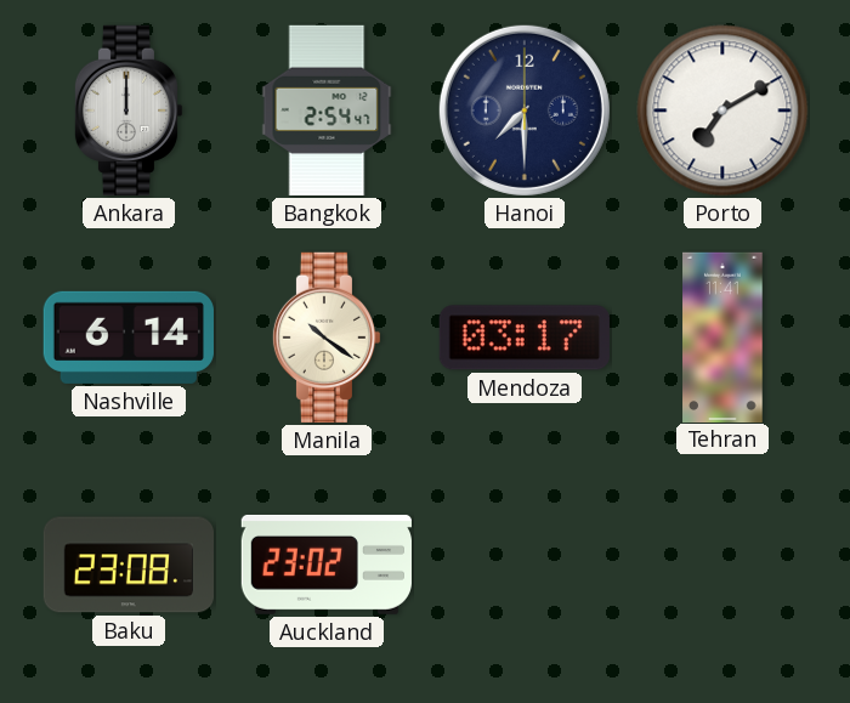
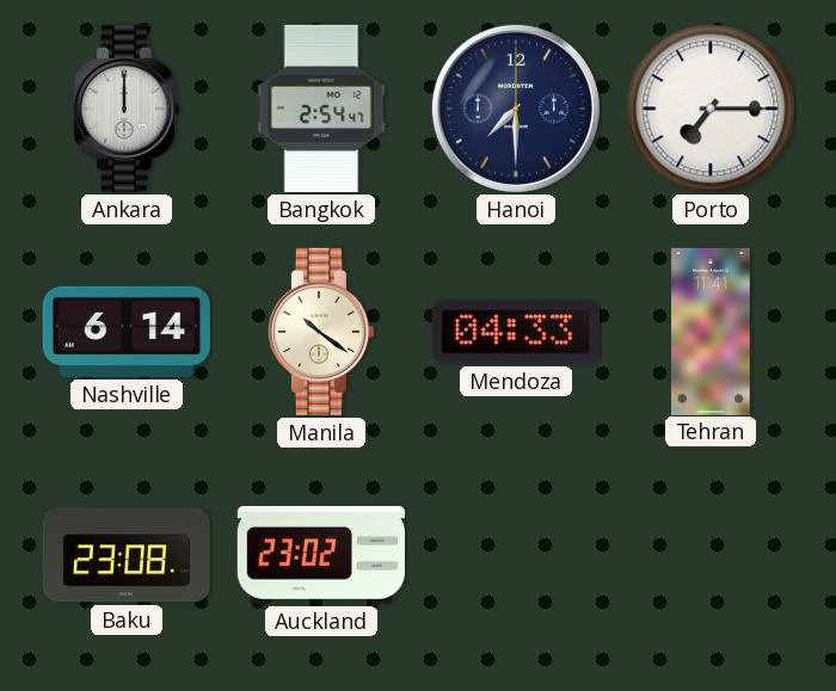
Porto: 7:10 -> 7:15
Mendoza: 03:17 -> 04:33
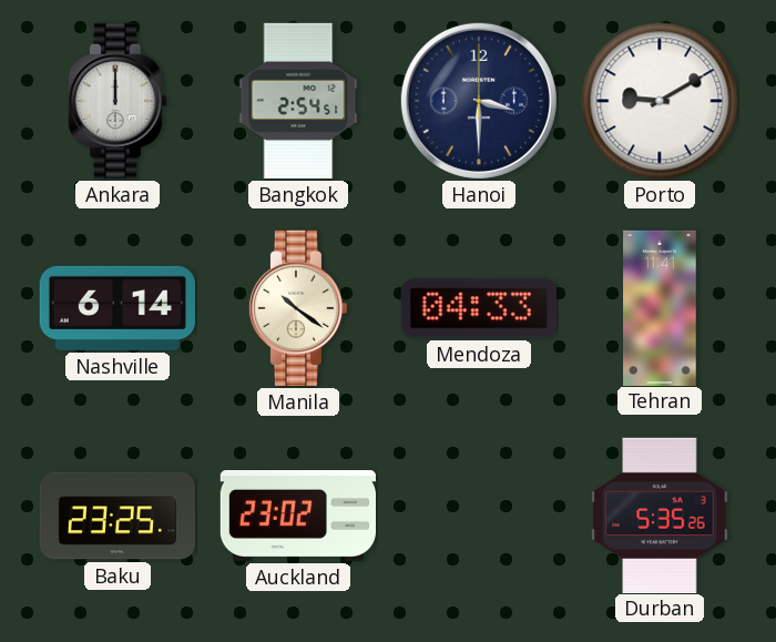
Bangkok: 2:54:47 -> 2:54:51
Hanoi: 7:30 -> 3:30
Porto: 7:15 -> 9:10
Baku: 23:08 -> 23:25
Durban: none -> 5:35
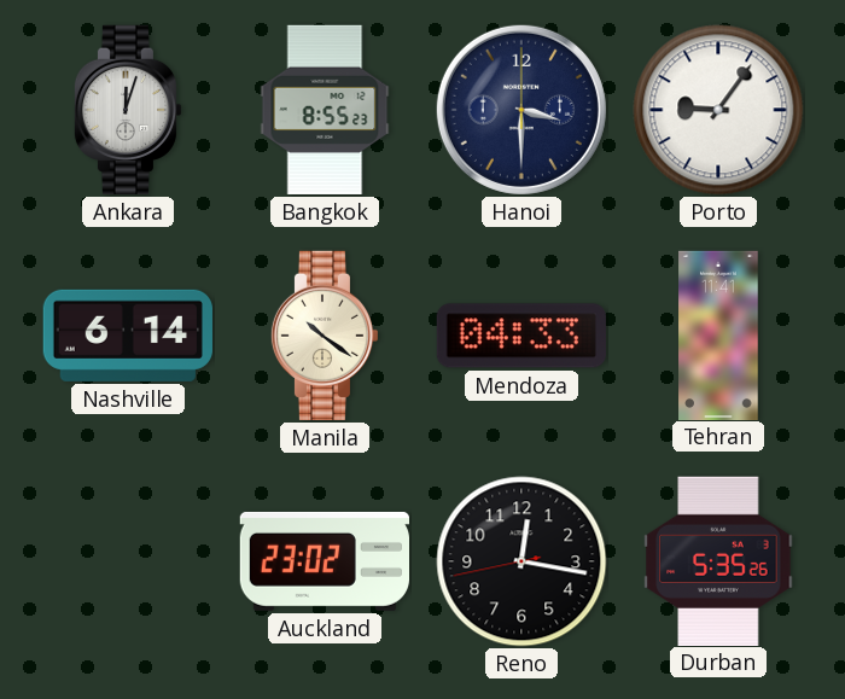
Ankara: 12:00 -> 12:03
Bangkok: 2:54 -> 8:55
Porto: 9:10 -> 9:06
Baku: 23:25 -> none
Reno: none -> 12:16
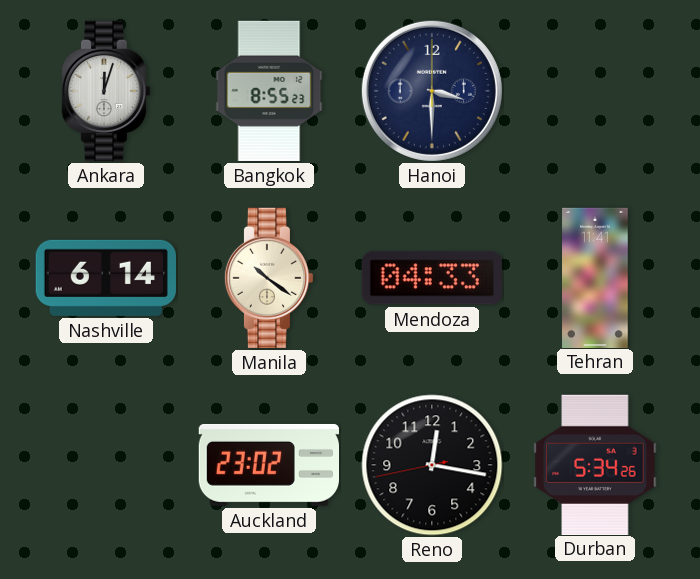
Porto: 9:06 -> none
Durban: 5:35 -> 5:34
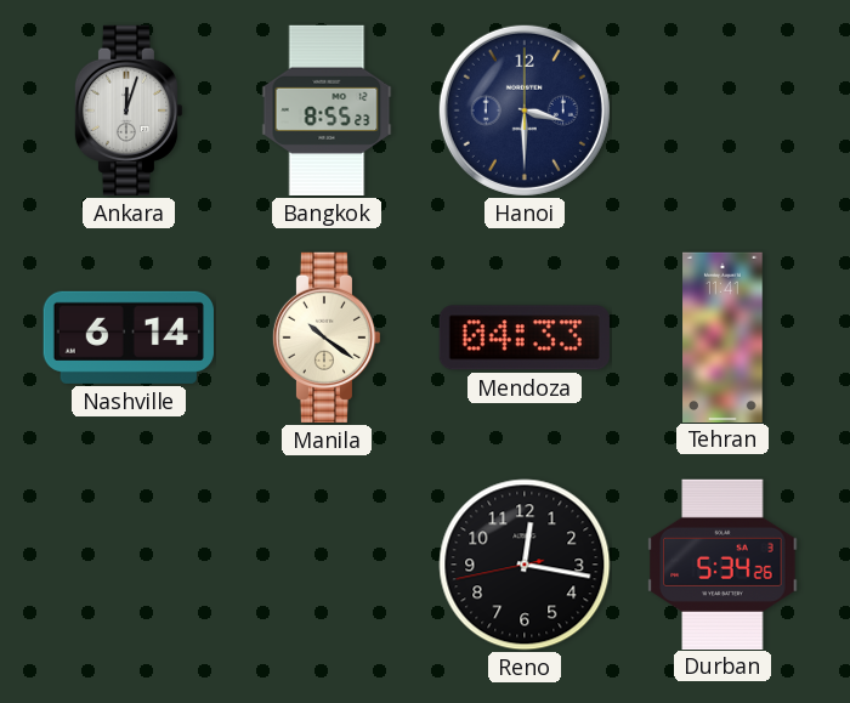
Auckland: 23:02 -> none
